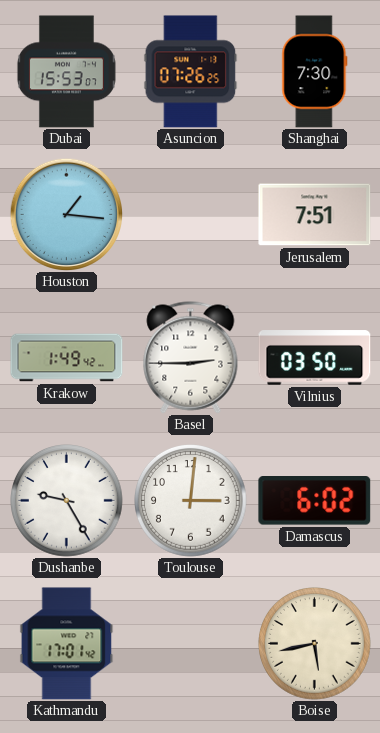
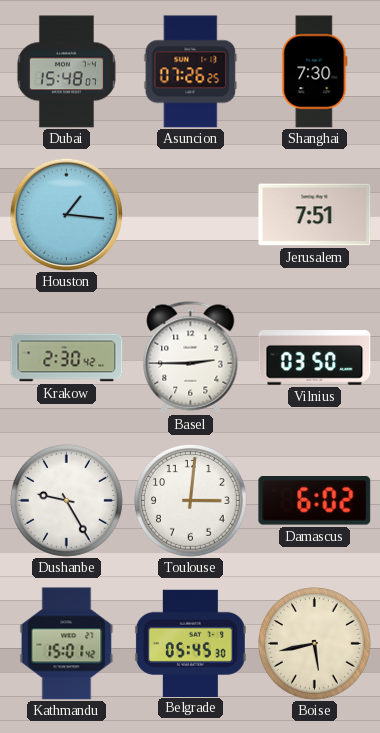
Dubai: 15:53 -> 15:48
Krakow: 1:49 -> 2:30
Kathmandu: 17:01 -> 15:01
Belgrade: none -> 05:45
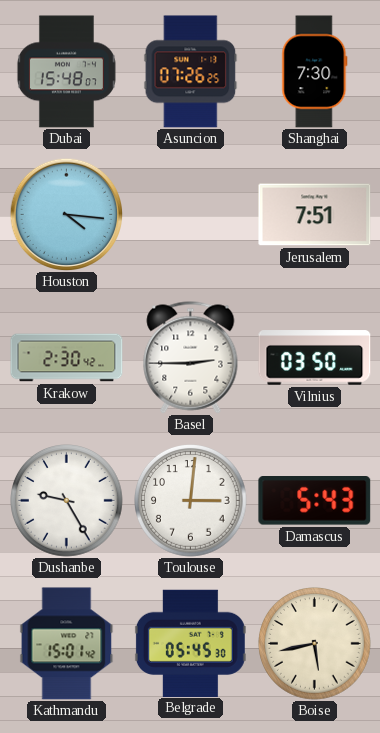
Houston: 1:16 -> 4:16
Damascus: 6:02 -> 5:43
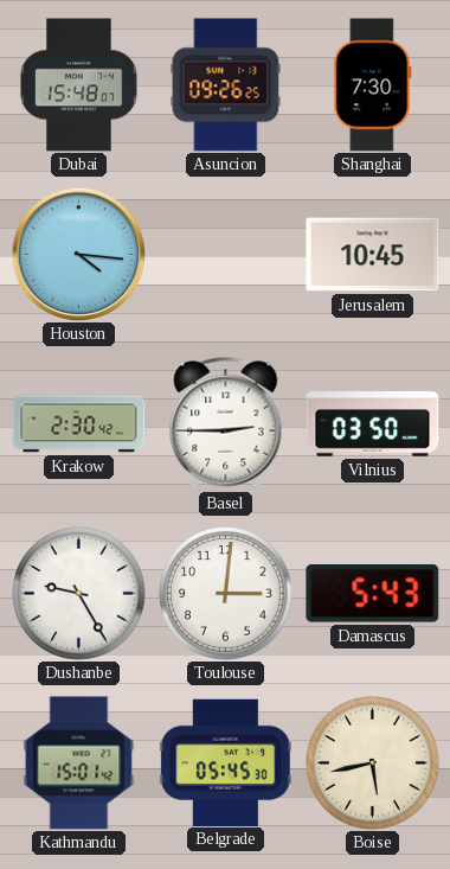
Asuncion: 07:26 -> 09:26
Jerusalem: 7:51 -> 10:45
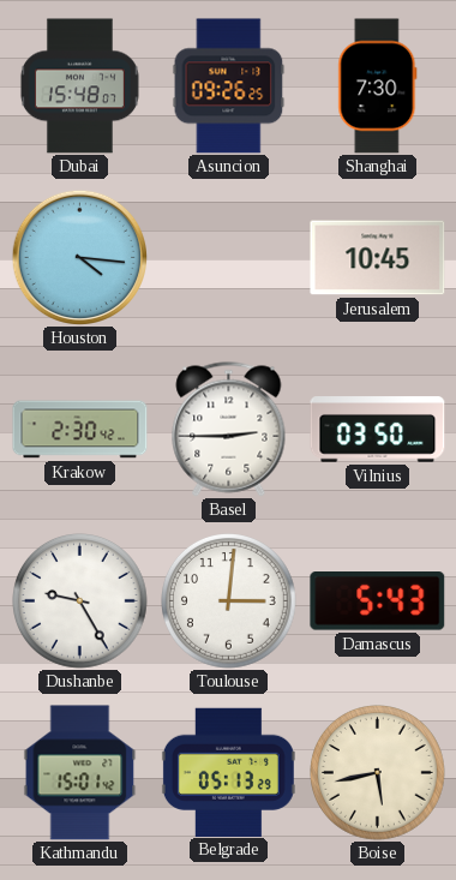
Belgrade: 05:45 -> 05:13
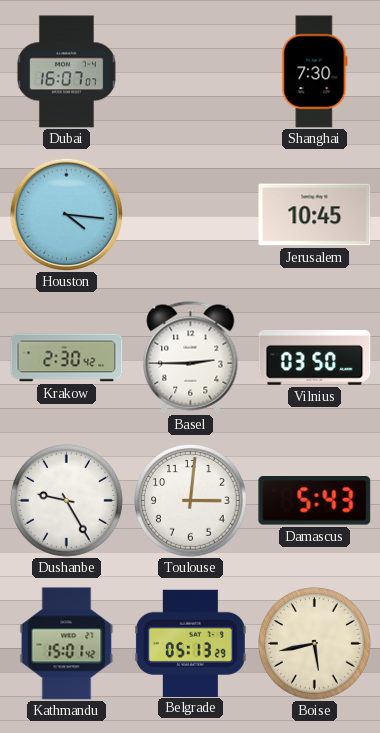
Dubai: 15:48 -> 16:07
Asuncion: 09:26 -> none
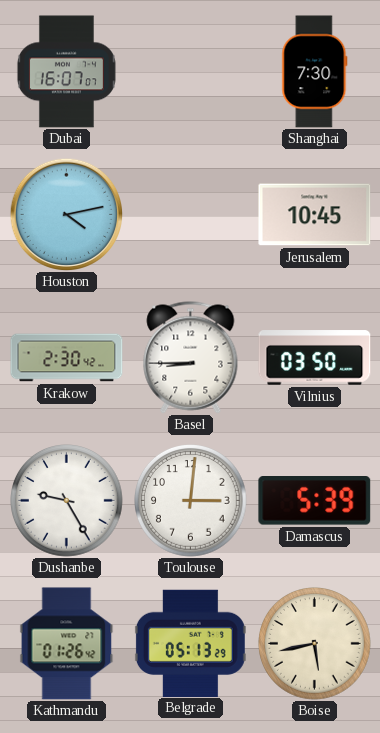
Houston: 4:16 -> 4:13
Basel: 2:45 -> 8:45
Damascus: 5:43 -> 5:39
Kathmandu: 15:01 -> 01:26
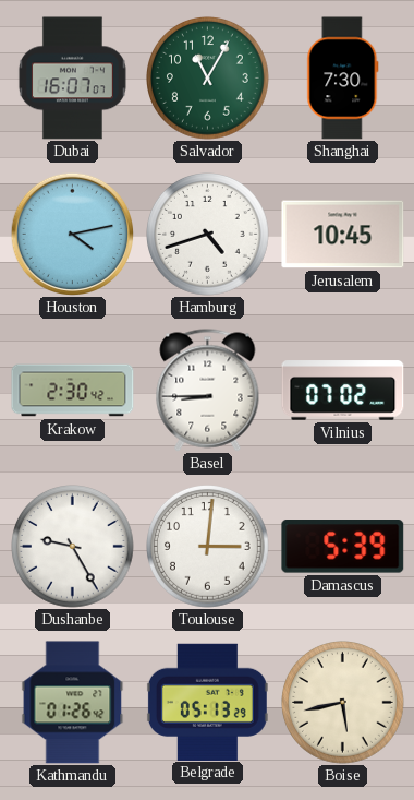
Salvador: none -> 11:05
Hamburg: none -> 4:42
Vilnius: 03:50 -> 07:02
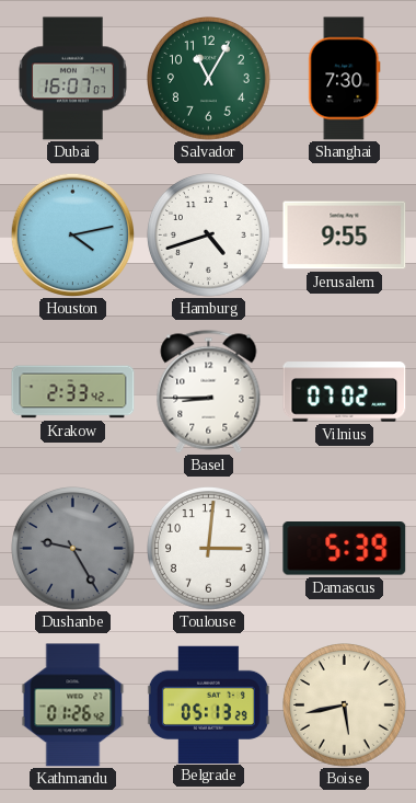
Jerusalem: 10:45 -> 9:55
Krakow: 2:30 -> 2:33
Dushanbe dial: white -> grey
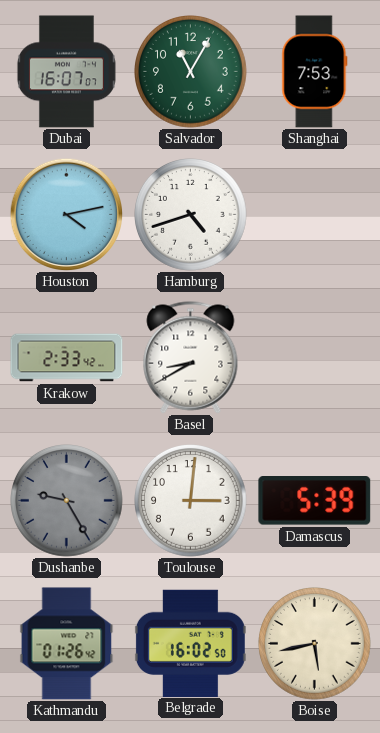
Shanghai: 7:30 -> 7:53
Jerusalem: 9:55 -> none
Basel: 8:45 -> 8:40
Vilnius: 07:02 -> none
Belgrade: 05:13 -> 16:02
